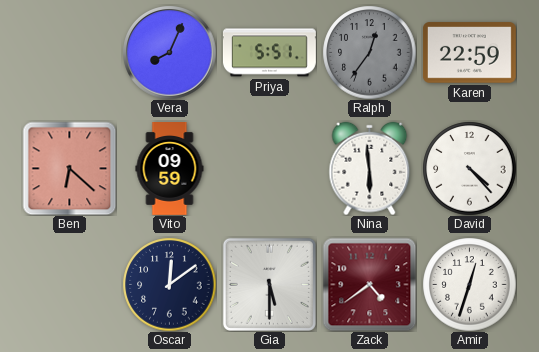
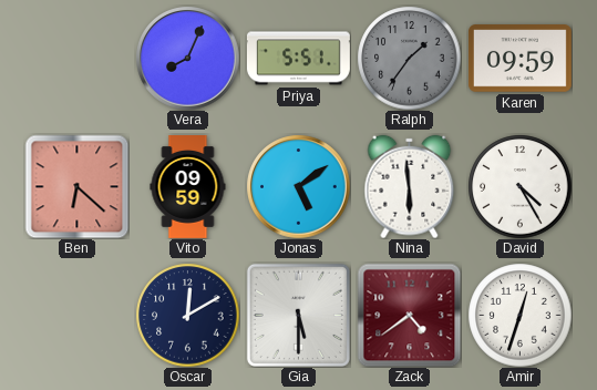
Ralph: 12:36 -> 1:36
Karen: 22:59 -> 09:59
Jonas: none -> 5:09
David: 4:23 -> 4:25
Oscar: 12:09 -> 12:10
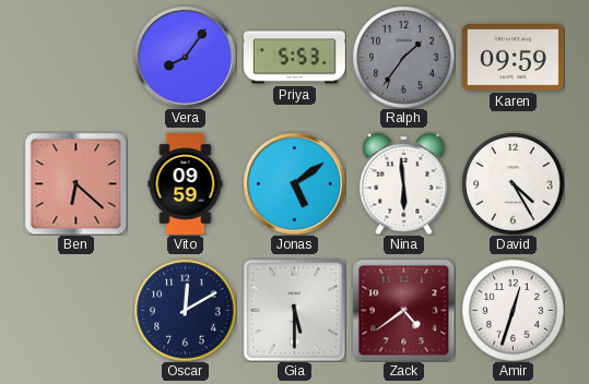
Vera: 8:04 -> 8:06
Priya: 5:51 -> 5:53
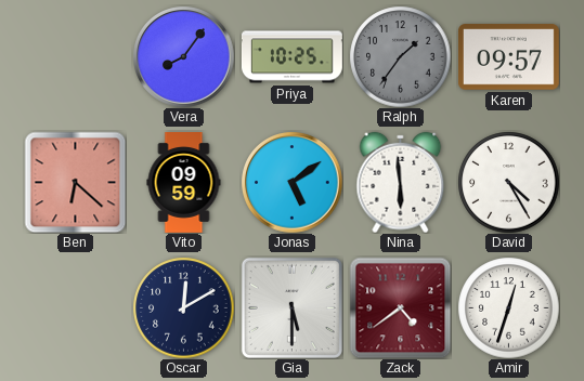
Priya: 5:53 -> 10:25
Karen: 09:59 -> 09:57
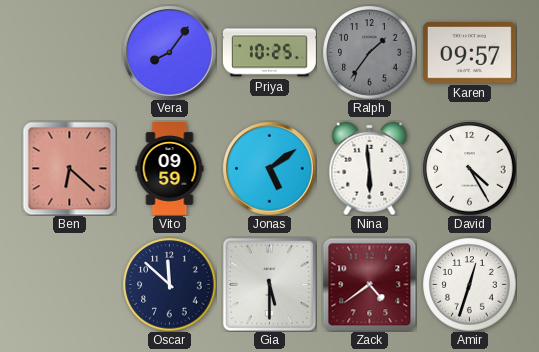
Oscar: 12:10 -> 11:52
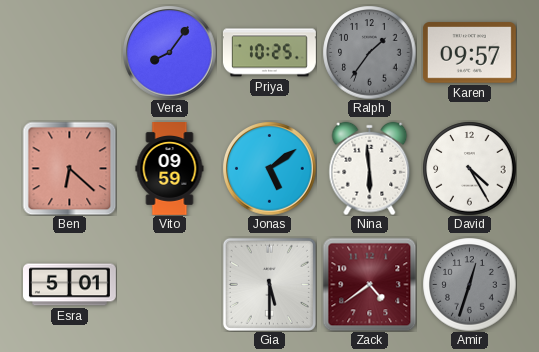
Esra: none -> 5:01
Oscar: 11:52 -> none
Amir dial: white -> grey
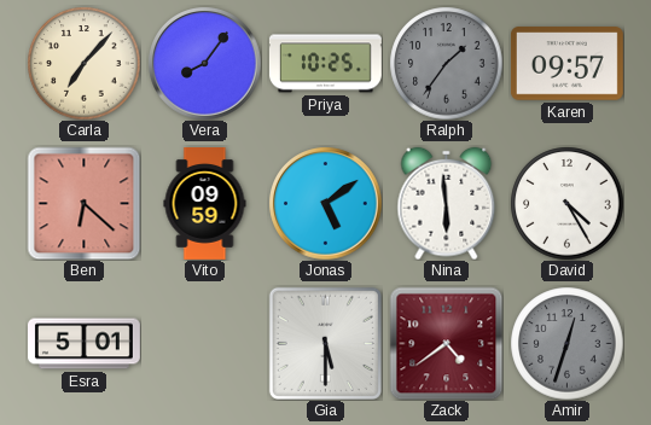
Carla: none -> 7:07
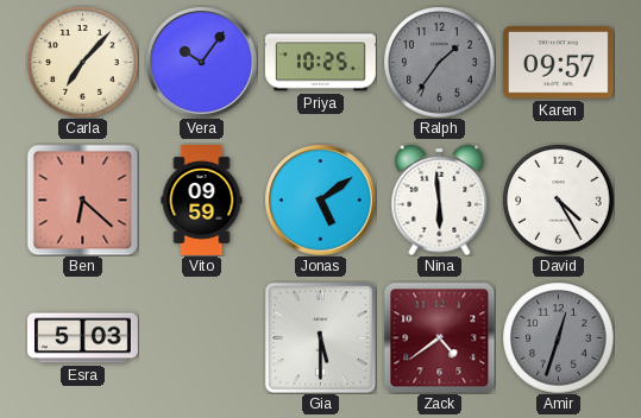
Vera: 8:06 -> 10:06
Esra: 5:01 -> 5:03
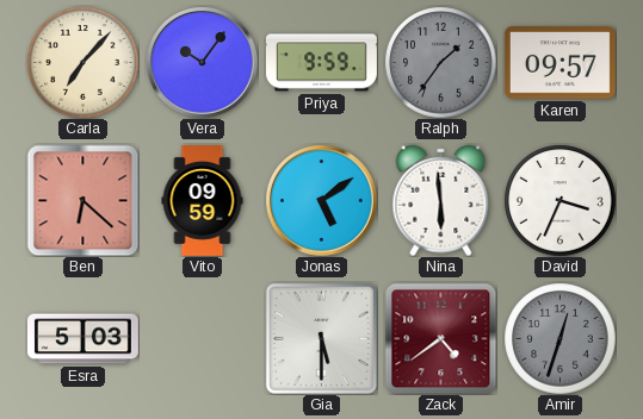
Priya: 10:25 -> 9:59
David: 4:25 -> 3:34
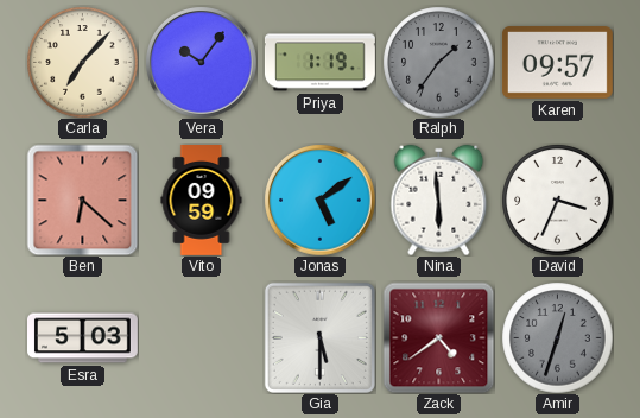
Priya: 9:59 -> 1:19
